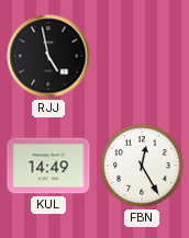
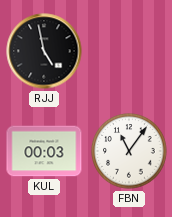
KUL: 14:49 -> 00:03
FBN: 12:25 -> 11:06
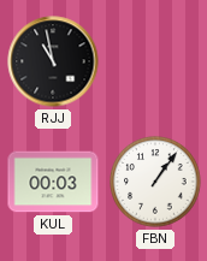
RJJ: 4:58 -> 10:58
FBN: 11:06 -> 1:06
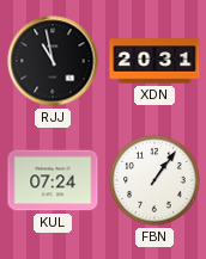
XDN: none -> 20:31
KUL: 00:03 -> 07:24
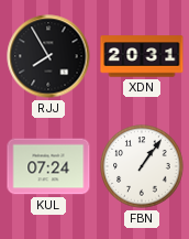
RJJ: 10:58 -> 7:55
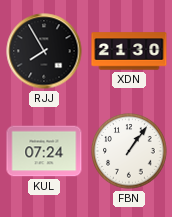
XDN: 20:31 -> 21:30
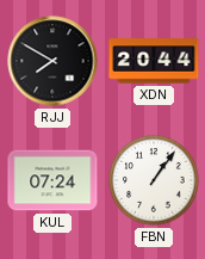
RJJ: 7:55 -> 7:50
XDN: 21:30 -> 20:44
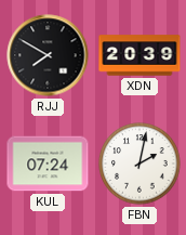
XDN: 20:44 -> 20:39
FBN: 1:06 -> 2:02
